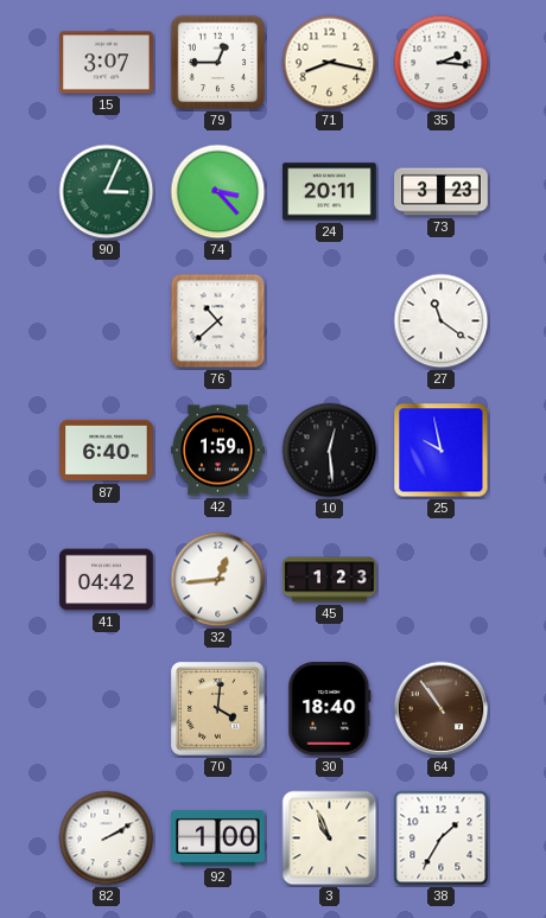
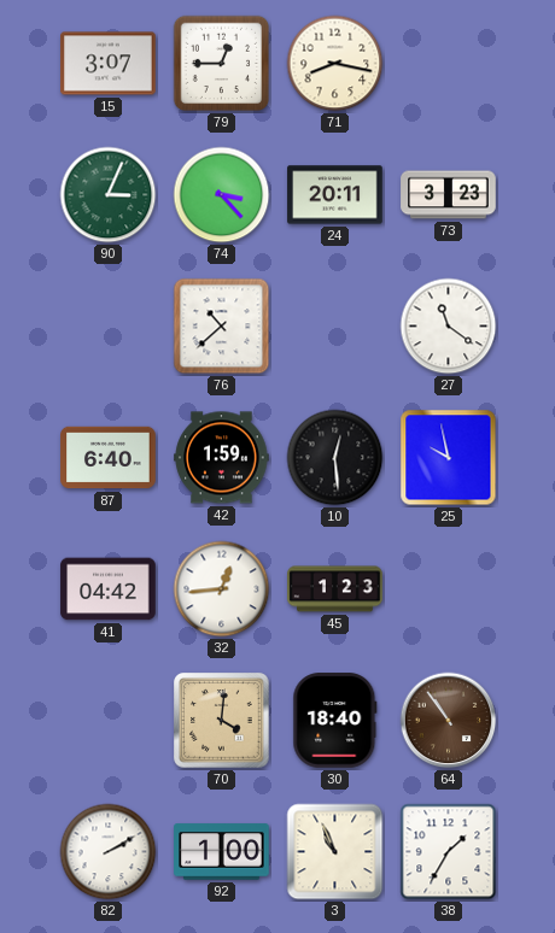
35: 2:16 -> none
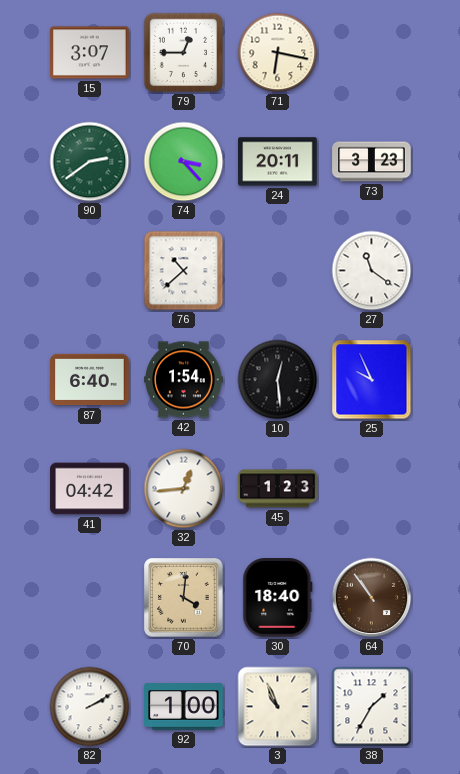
71: 8:17 -> 6:17
90: 3:04 -> 2:39
42: 1:59 -> 1:54
25: 9:58 -> 9:56
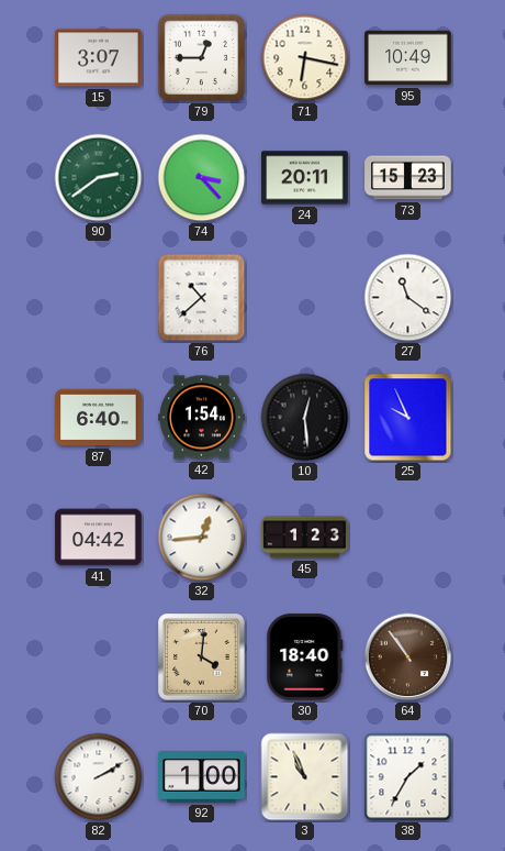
95: none -> 10:49
73: 3:23 -> 15:23
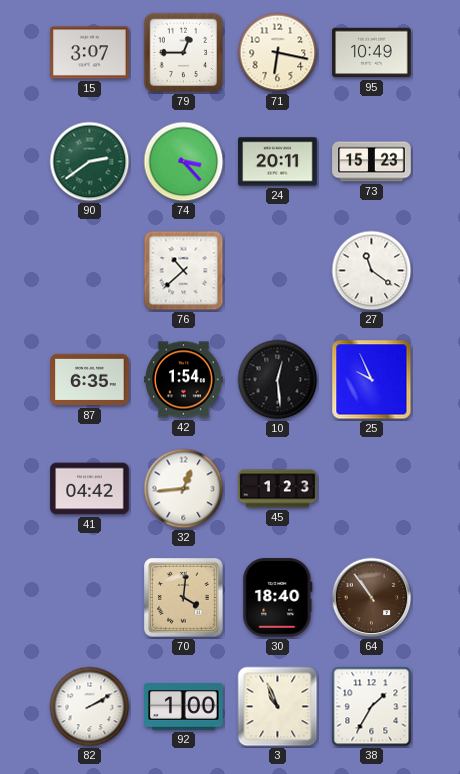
87: 6:40 -> 6:35
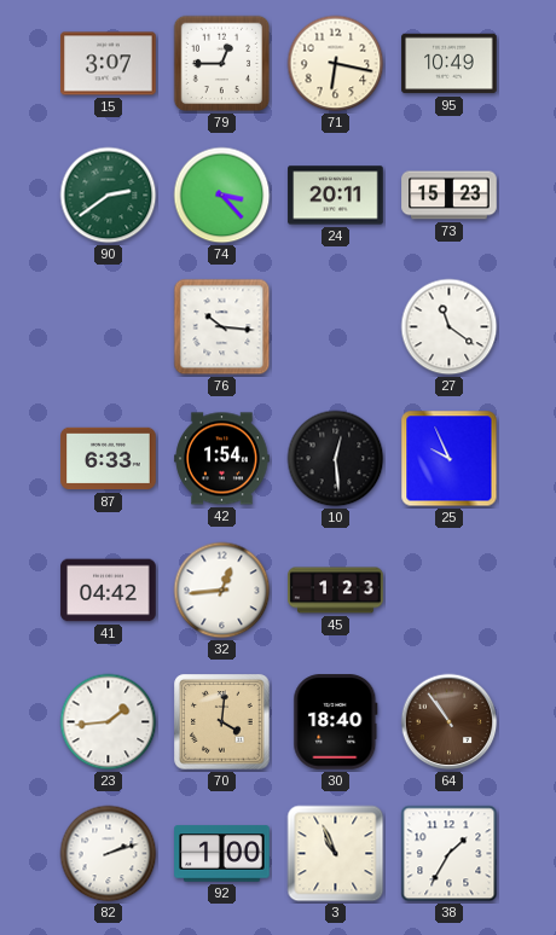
76: 10:38 -> 10:16
87: 6:35 -> 6:33
23: none -> 1:44
82: 2:10 -> 2:12
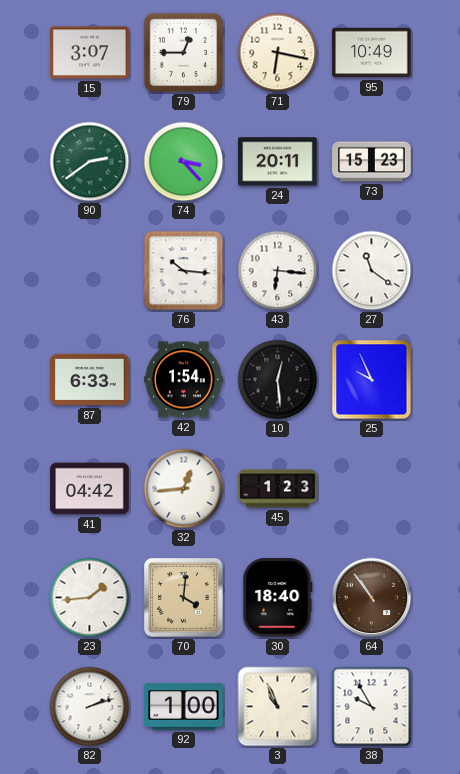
43: none -> 6:16
38: 1:35 -> 9:55
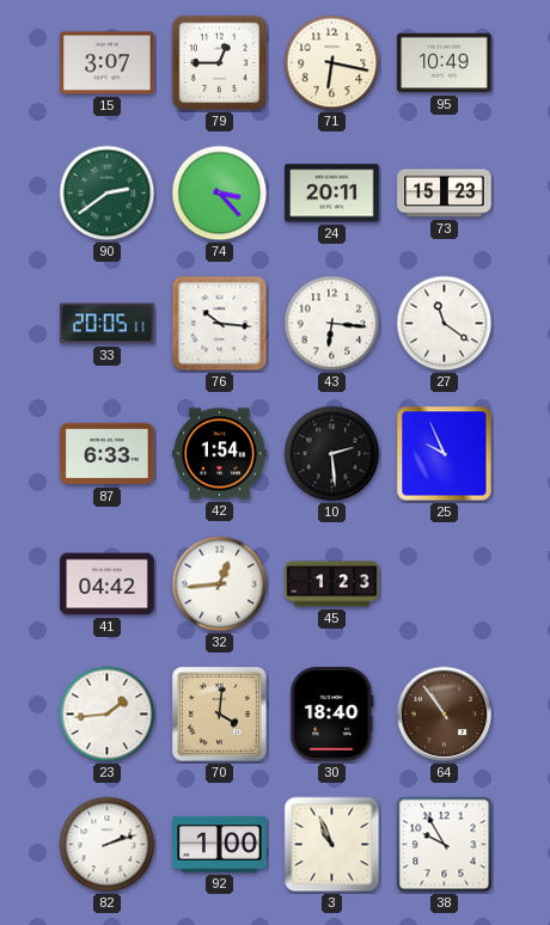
33: none -> 20:05
10: 12:29 -> 2:29
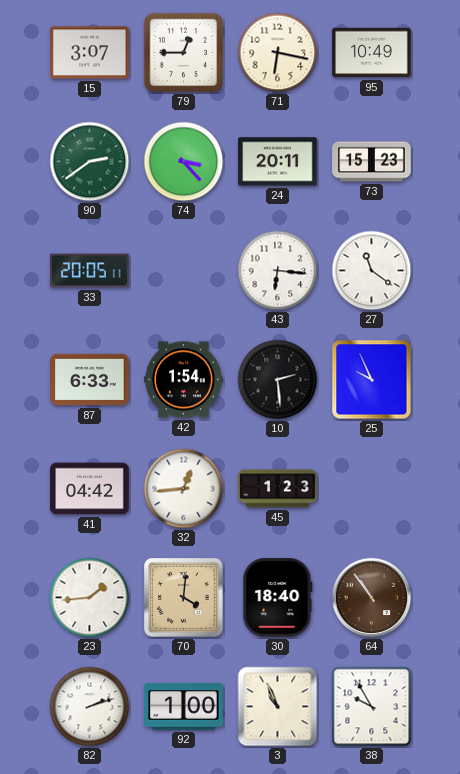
76: 10:16 -> none
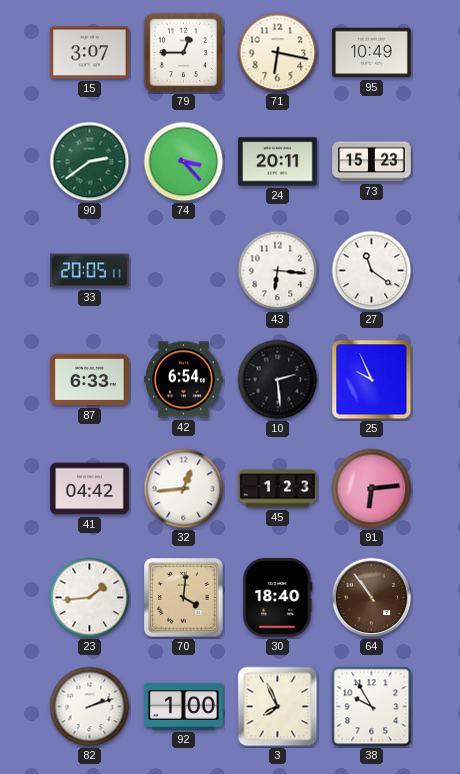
42: 1:54 -> 6:54
91: none -> 6:14
3: 10:56 -> 7:56
